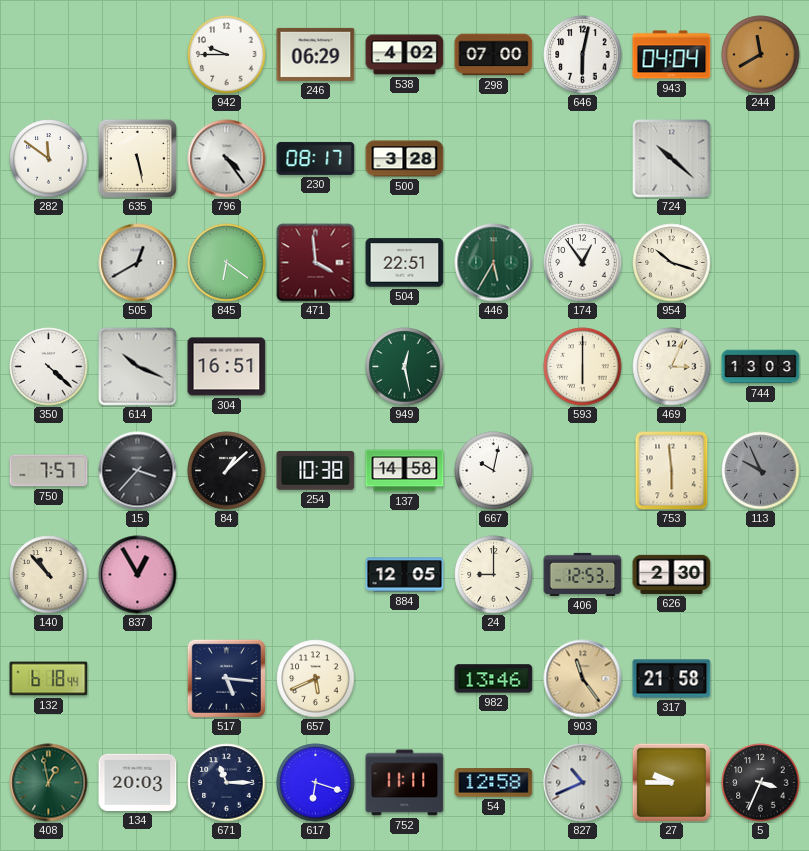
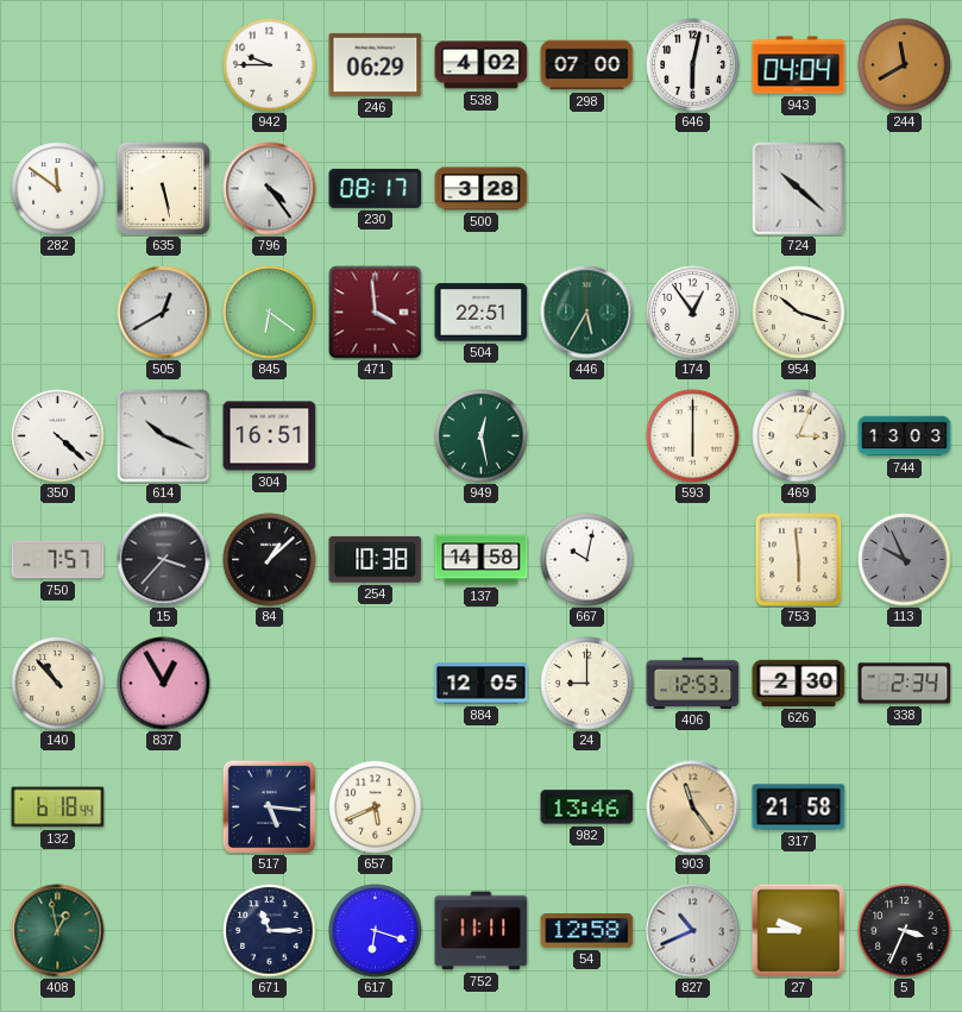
338: none -> 2:34
134: 20:03 -> none
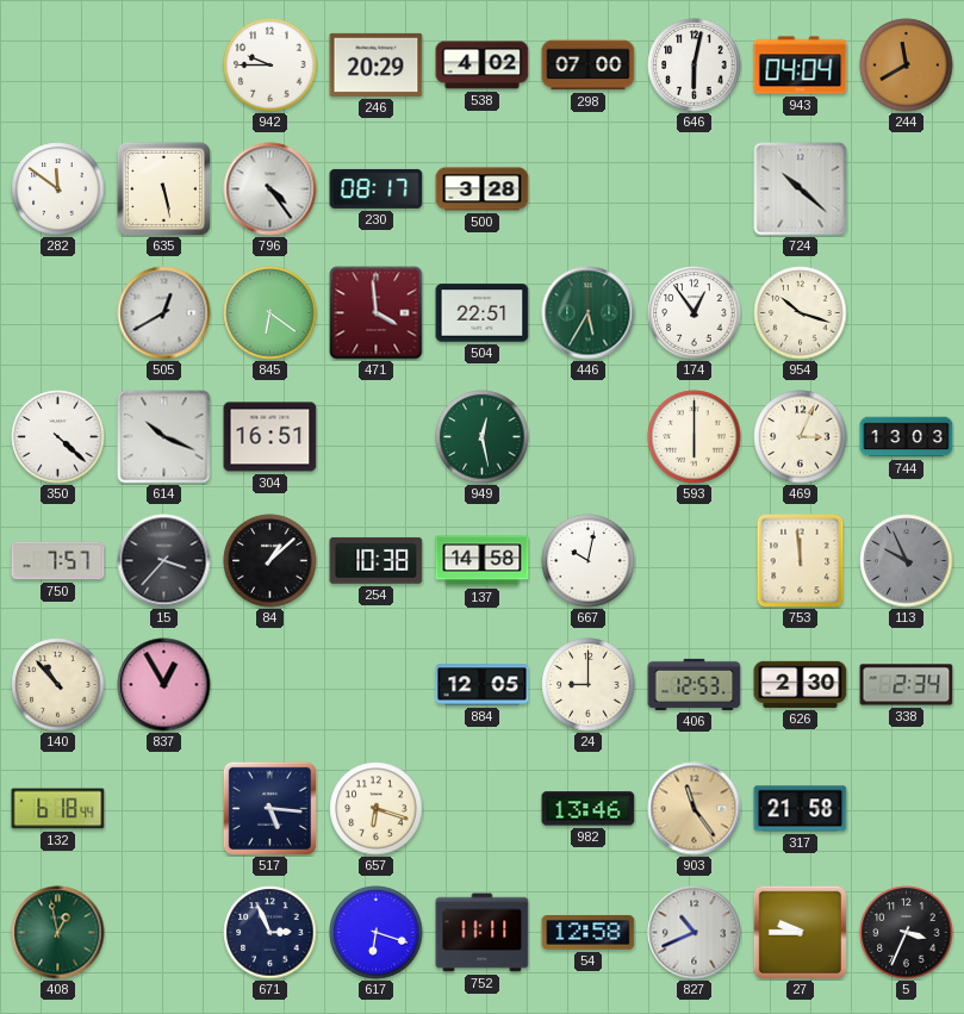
246: 06:29 -> 20:29
753: 5:59 -> 11:59
657: 5:41 -> 6:18
671: 11:15 -> 2:56
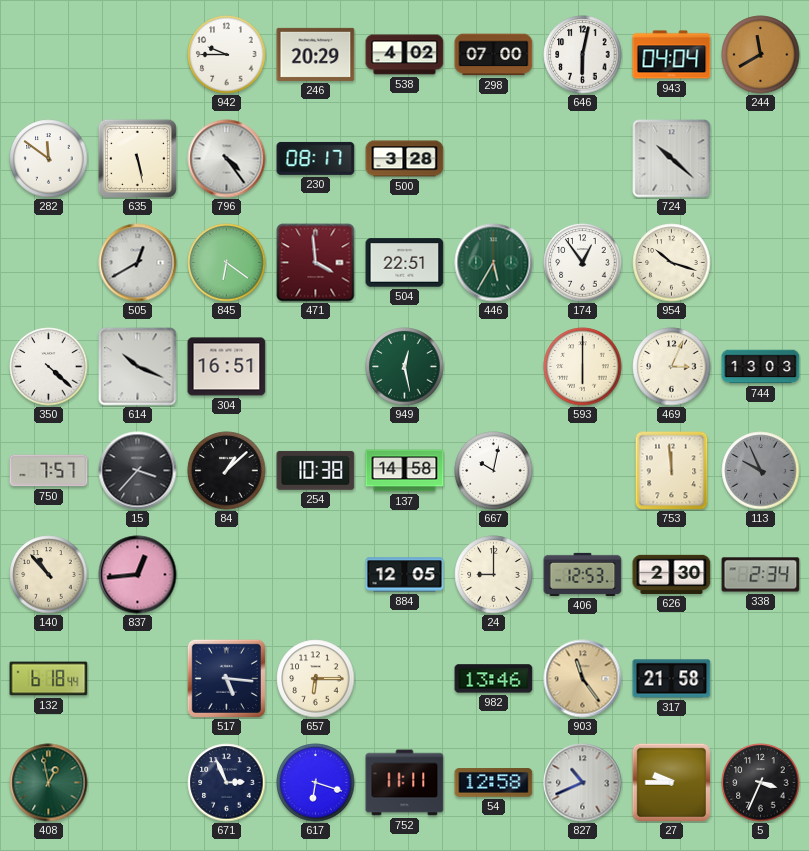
837: 12:55 -> 12:44
657: 6:18 -> 6:15
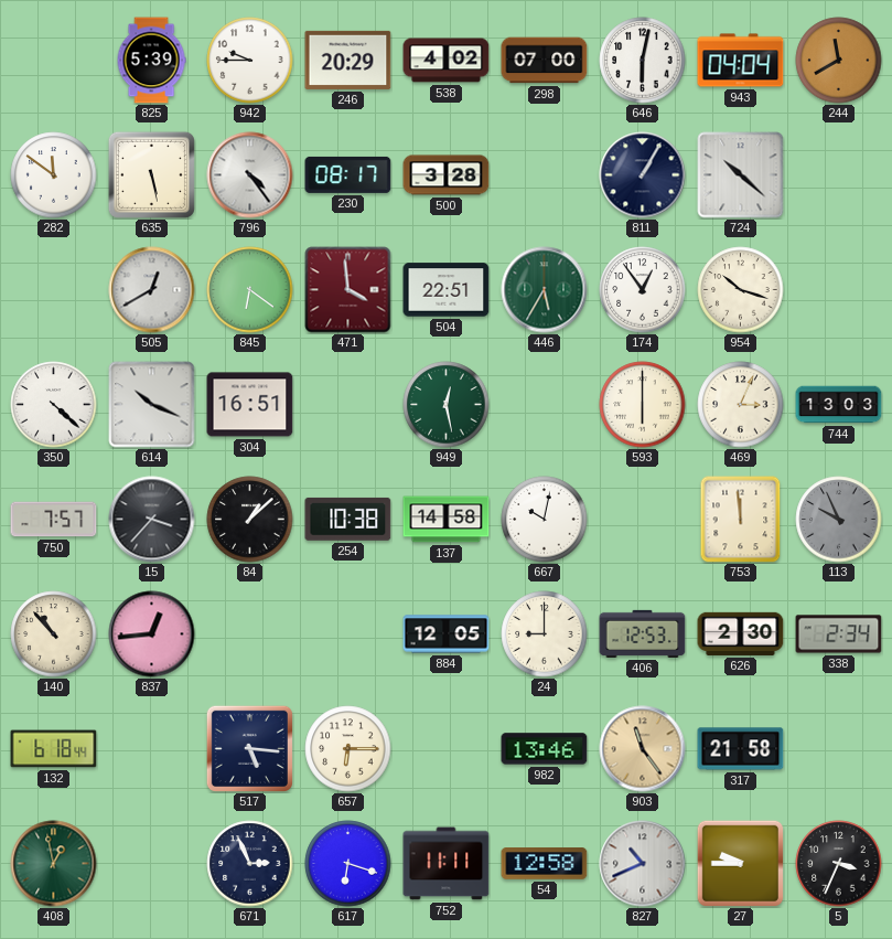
825: none -> 5:39
811: none -> 1:05
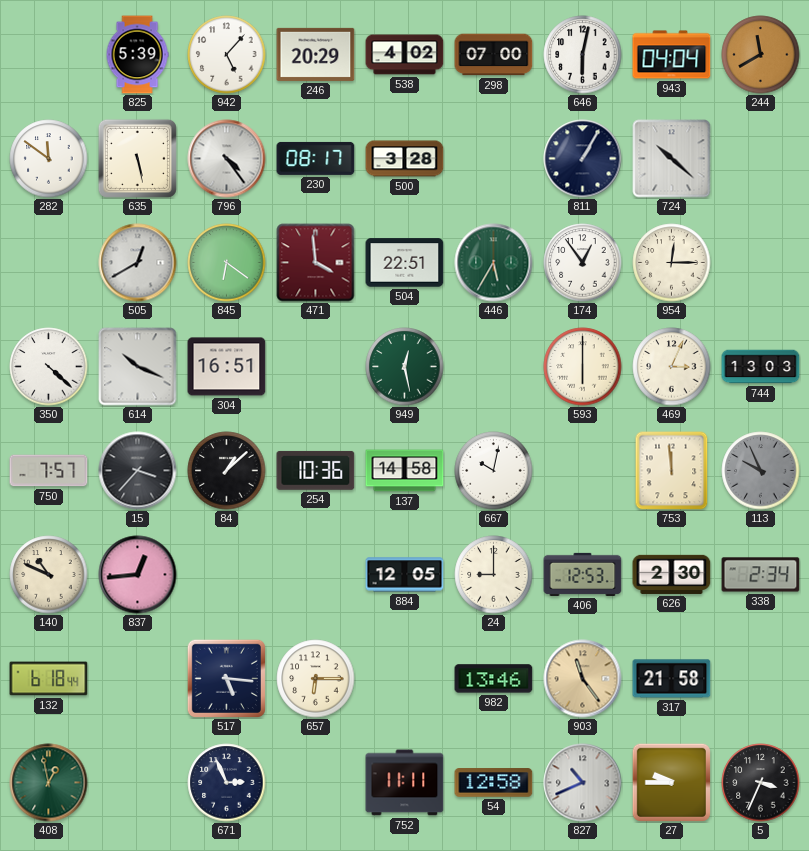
942: 9:45 -> 5:07
954: 10:18 -> 12:15
254: 10:38 -> 10:36
140: 10:53 -> 10:49
617: 6:18 -> none
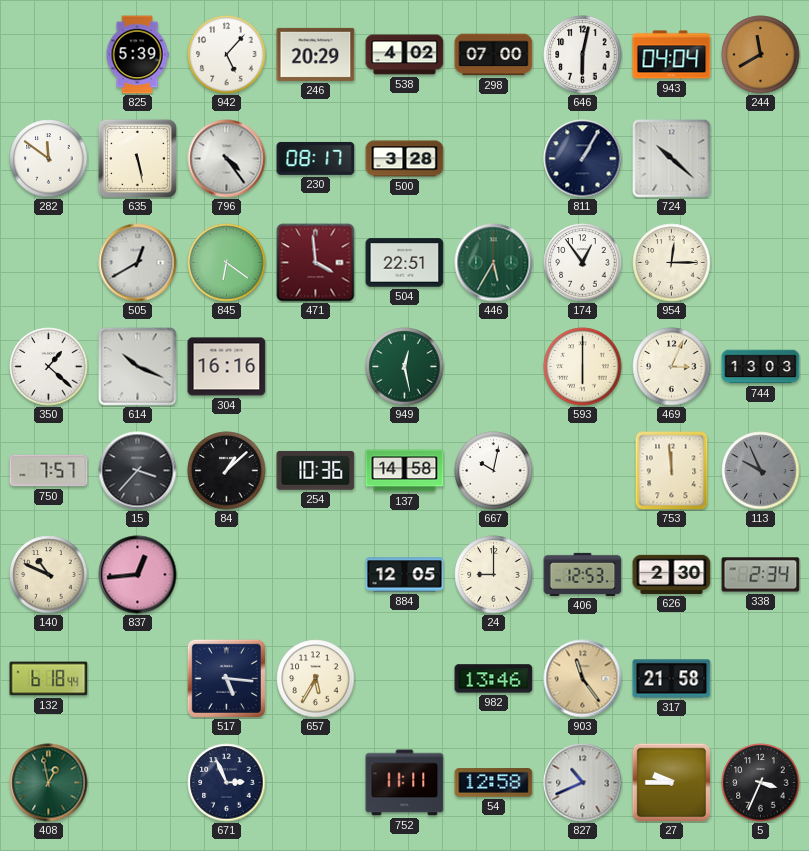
350: 4:22 -> 1:22
304: 16:51 -> 16:16
657: 6:15 -> 5:35
